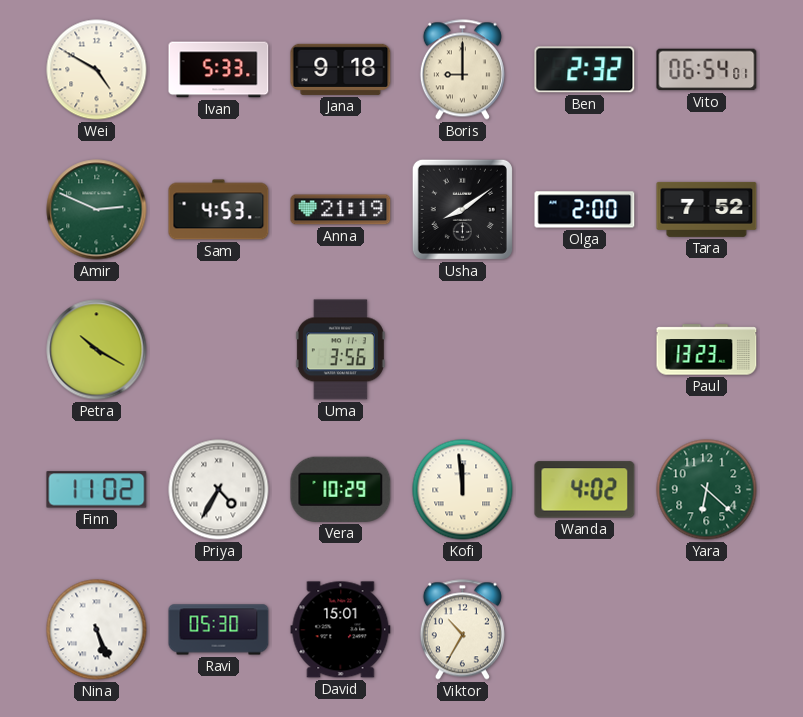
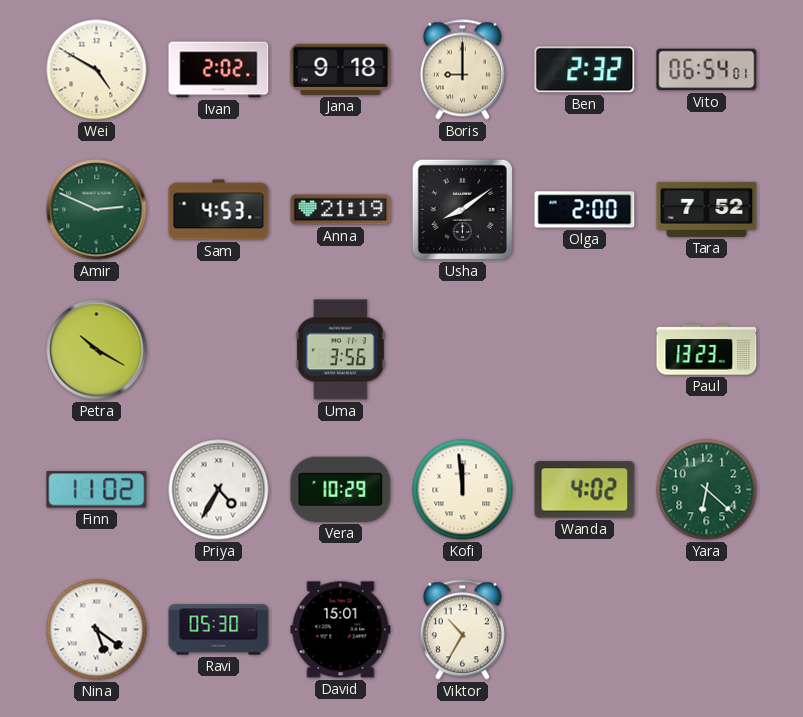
Ivan: 5:33 -> 2:02
Nina: 5:26 -> 5:21
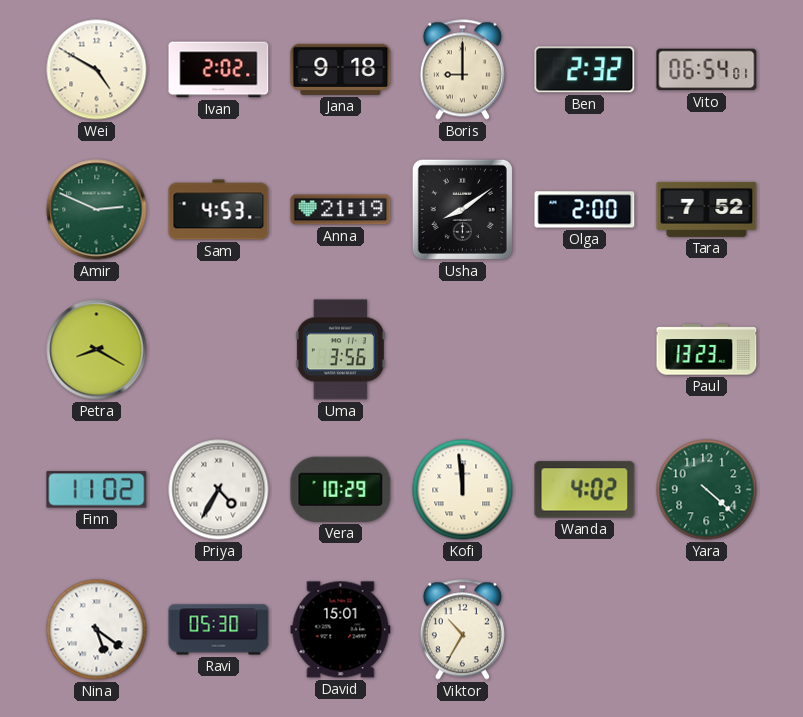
Petra: 10:20 -> 8:20
Yara: 6:22 -> 4:22
